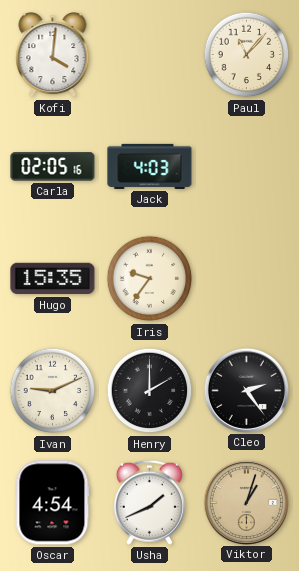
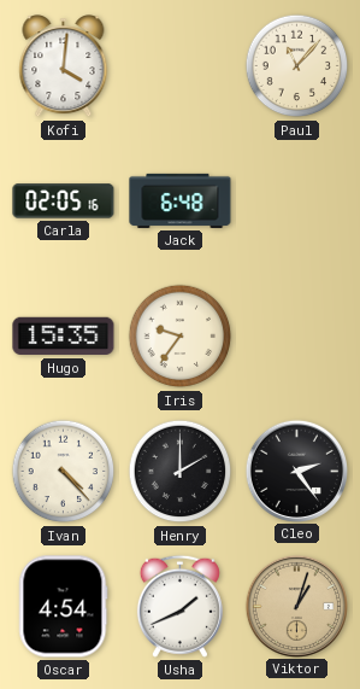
Jack: 4:03 -> 6:48
Ivan: 9:11 -> 4:23
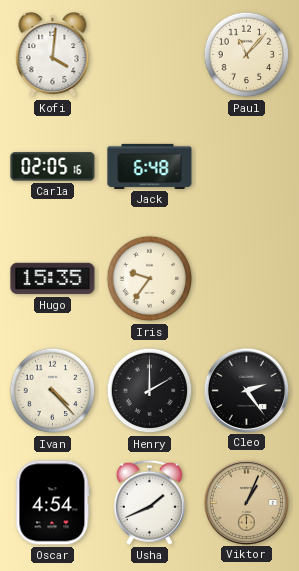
Viktor: 1:03 -> 1:04
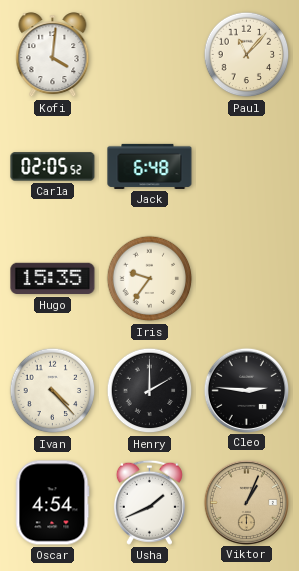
Carla: 02:05:16 -> 02:05:52
Cleo: 2:24 -> 2:46
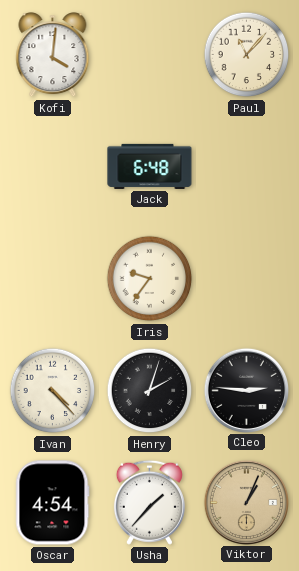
Carla: 02:05 -> none
Hugo: 15:35 -> none
Henry: 2:00 -> 2:03
Usha: 1:41 -> 1:37
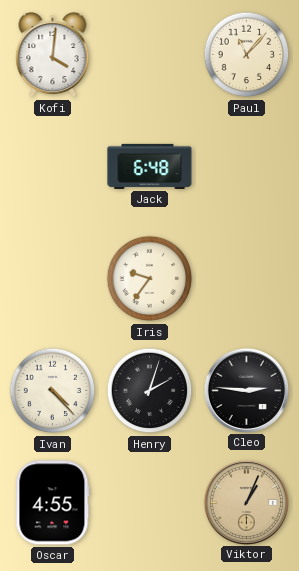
Oscar: 4:54 -> 4:55
Usha: 1:37 -> none
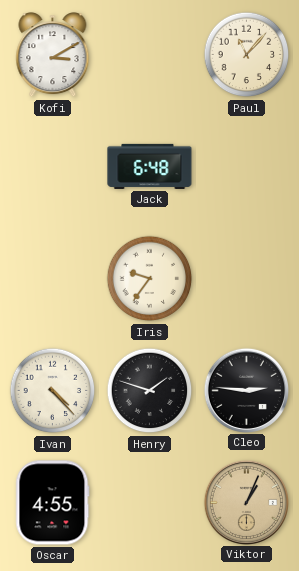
Kofi: 4:01 -> 3:10
Henry: 2:03 -> 1:48
